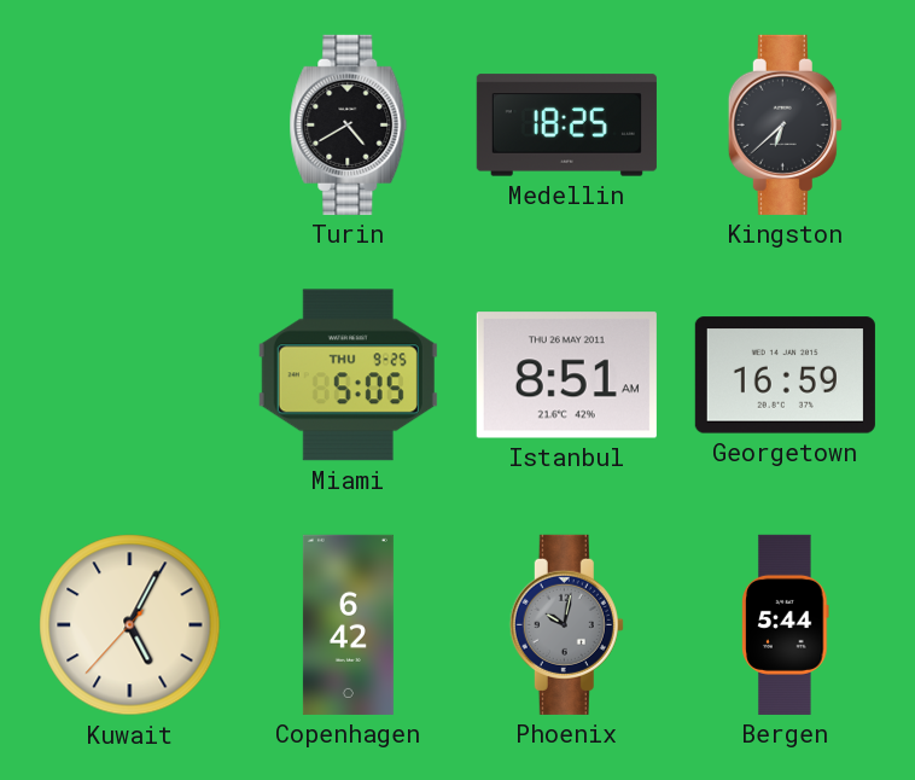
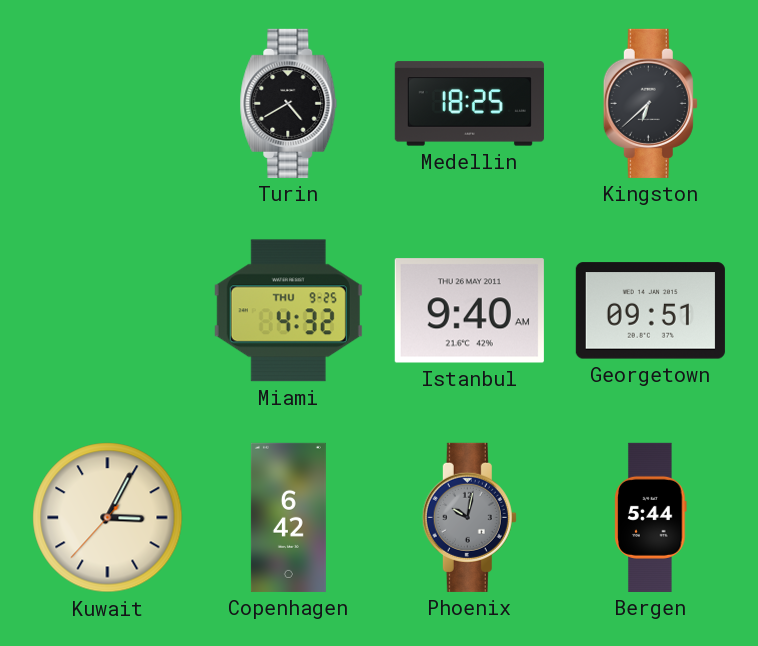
Miami: 5:05 -> 4:32
Istanbul: 8:51 -> 9:40
Georgetown: 16:59 -> 09:51
Kuwait: 5:04 -> 3:04
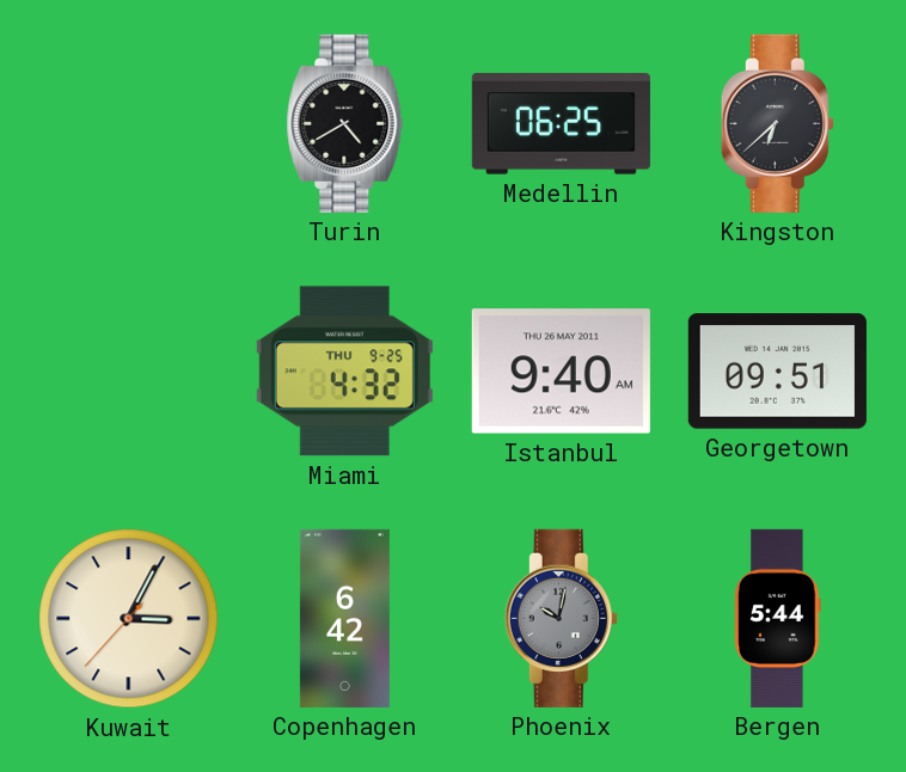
Medellin: 18:25 -> 06:25
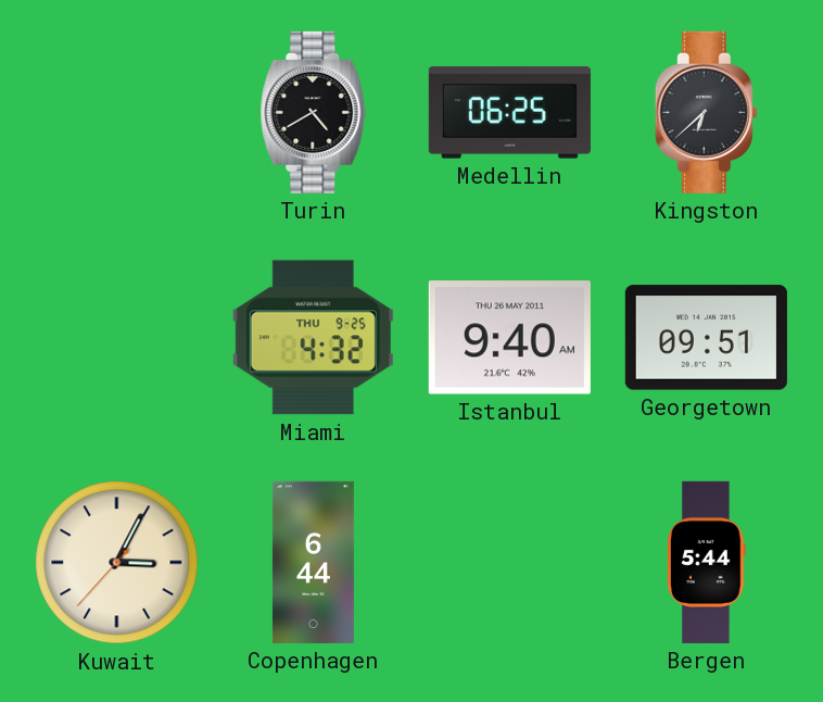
Copenhagen: 6:42 -> 6:44
Phoenix: 10:02 -> none
